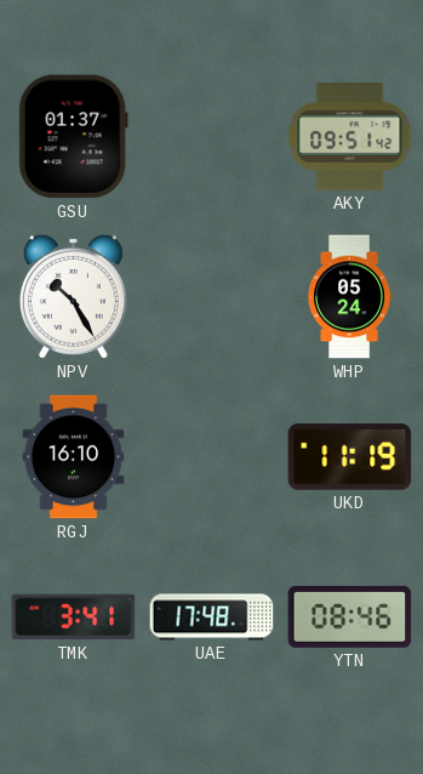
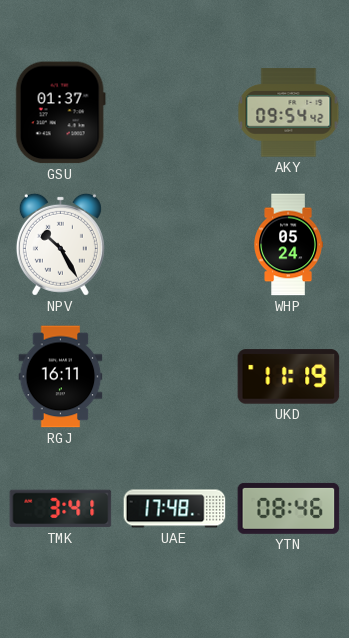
AKY: 09:51 -> 09:54
RGJ: 16:10 -> 16:11
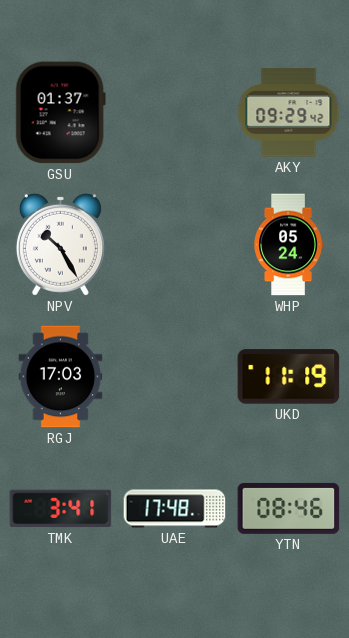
AKY: 09:54 -> 09:29
RGJ: 16:11 -> 17:03
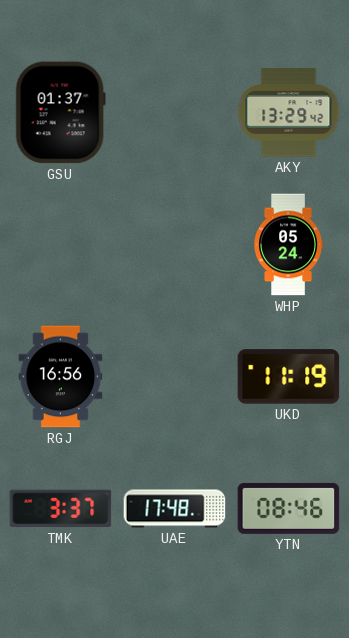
AKY: 09:29 -> 13:29
NPV: 10:25 -> none
RGJ: 17:03 -> 16:56
TMK: 3:41 -> 3:37
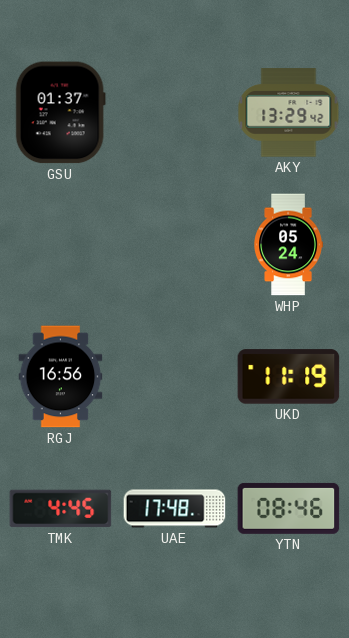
TMK: 3:37 -> 4:45
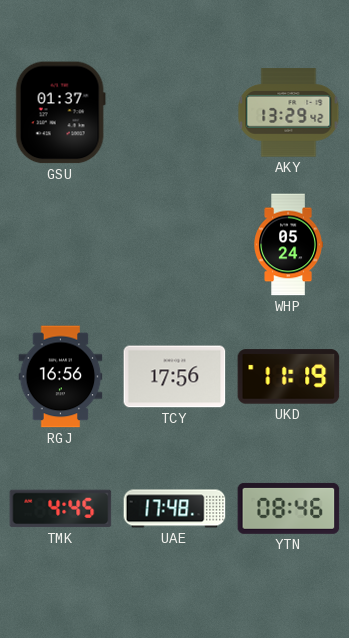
TCY: none -> 17:56
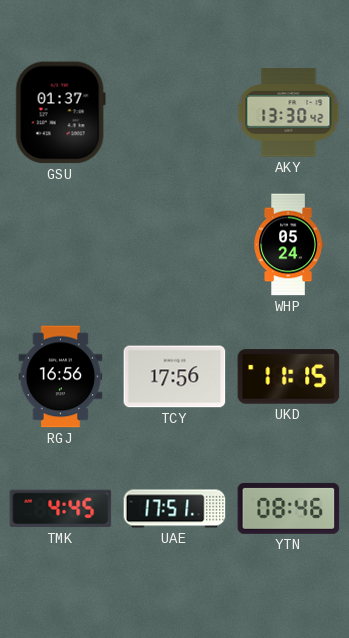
AKY: 13:29 -> 13:30
UKD: 11:19 -> 11:15
UAE: 17:48 -> 17:51
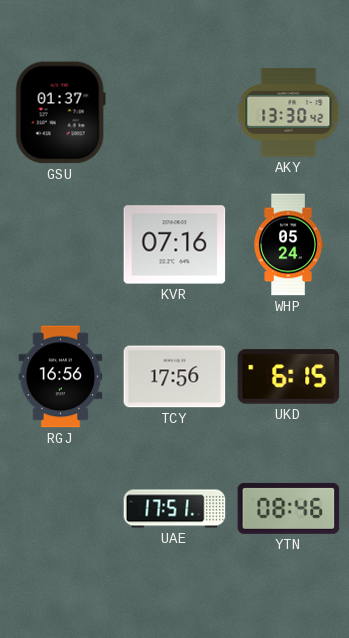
KVR: none -> 07:16
UKD: 11:15 -> 6:15
TMK: 4:45 -> none
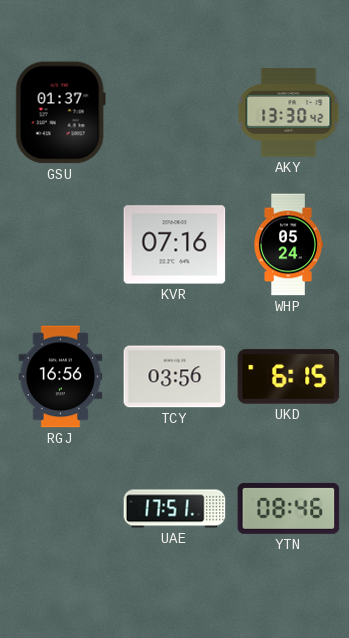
TCY: 17:56 -> 03:56
